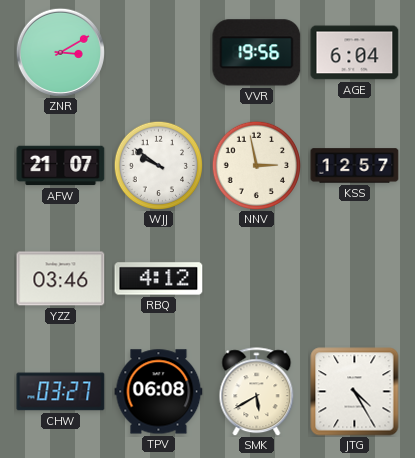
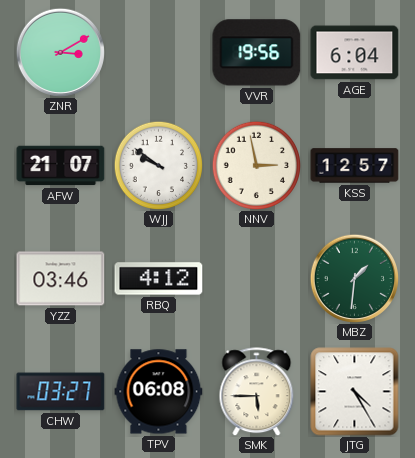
MBZ: none -> 1:31
SMK: 5:40 -> 5:45
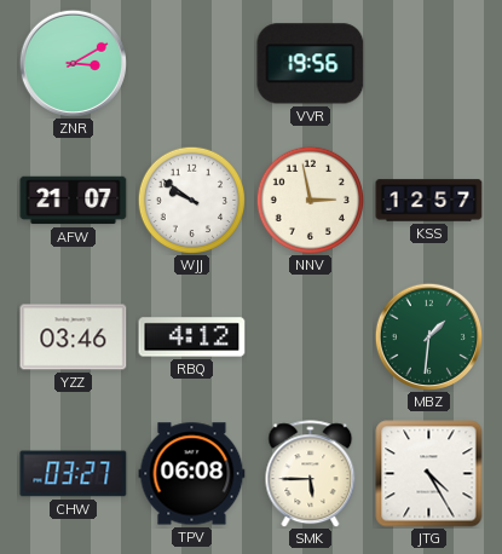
AGE: 6:04 -> none
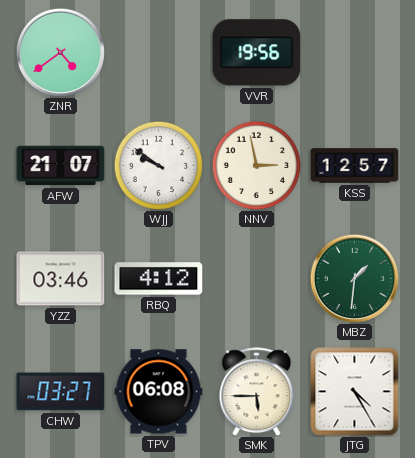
ZNR: 3:10 -> 4:39
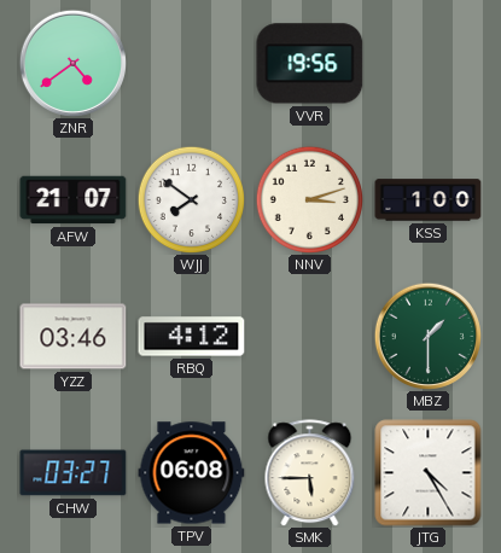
WJJ: 9:51 -> 7:51
NNV: 2:58 -> 3:12
KSS: 12:57 -> 1:00
MBZ: 1:31 -> 1:30
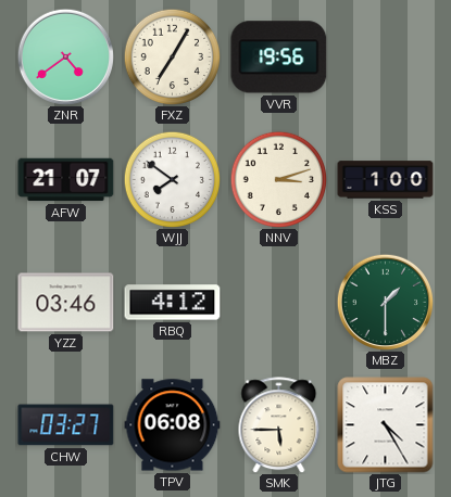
FXZ: none -> 7:05
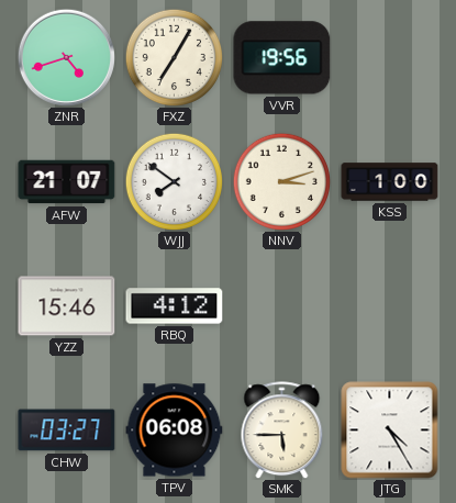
ZNR: 4:39 -> 4:42
YZZ: 03:46 -> 15:46
MBZ: 1:30 -> none
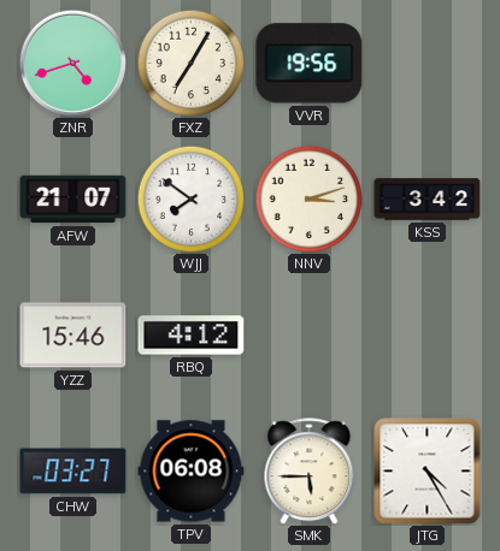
KSS: 1:00 -> 3:42
